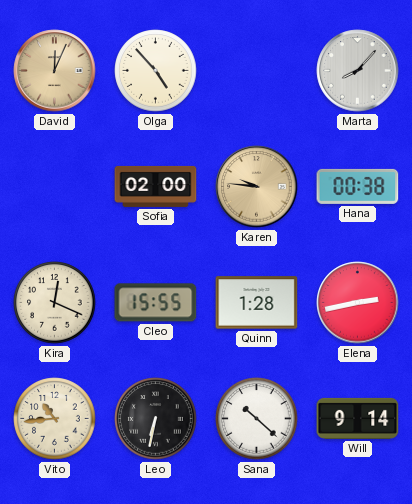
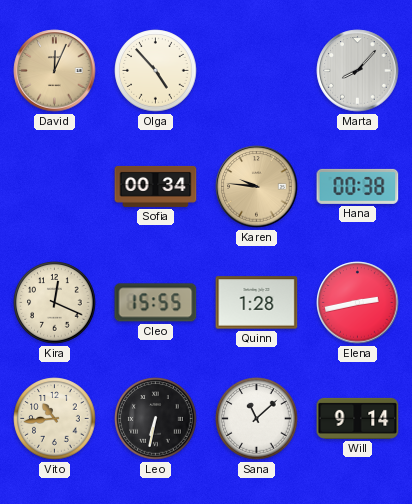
Sofia: 02:00 -> 00:34
Sana: 10:22 -> 11:08
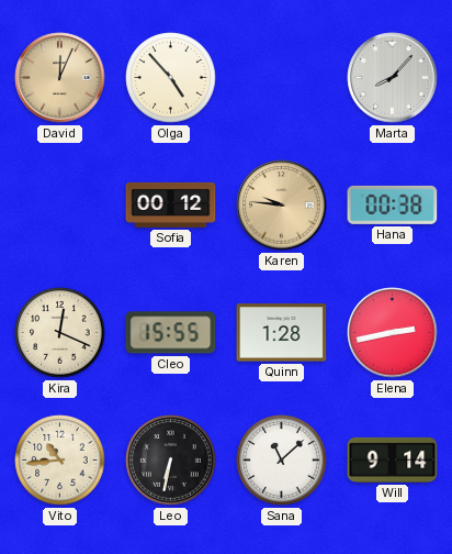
Sofia: 00:34 -> 00:12
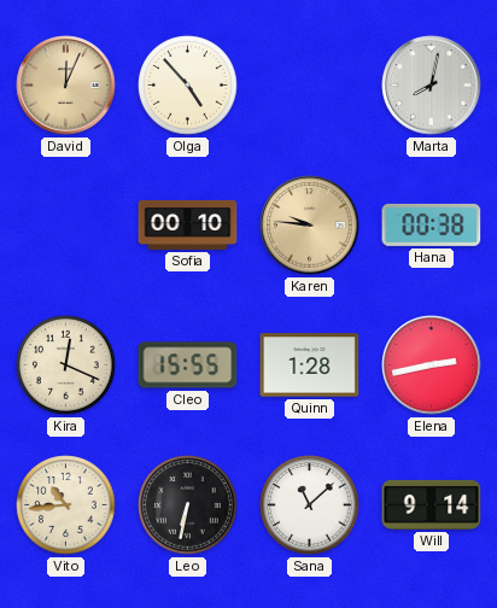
Marta: 8:07 -> 8:02
Sofia: 00:12 -> 00:10
